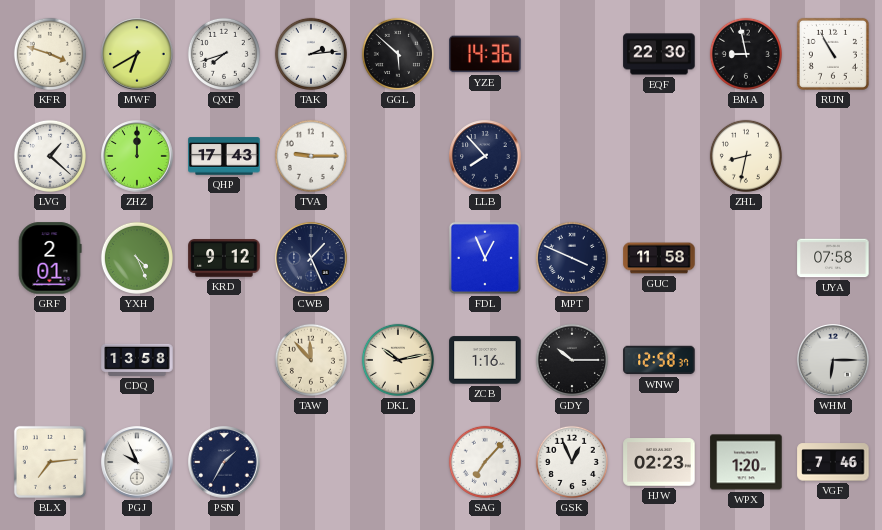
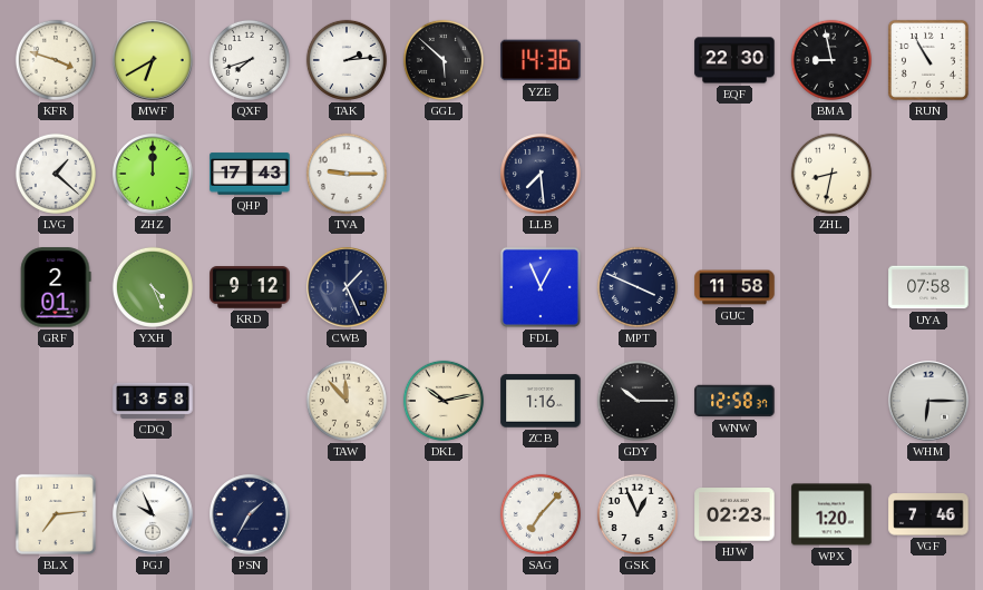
LLB: 7:53 -> 7:29
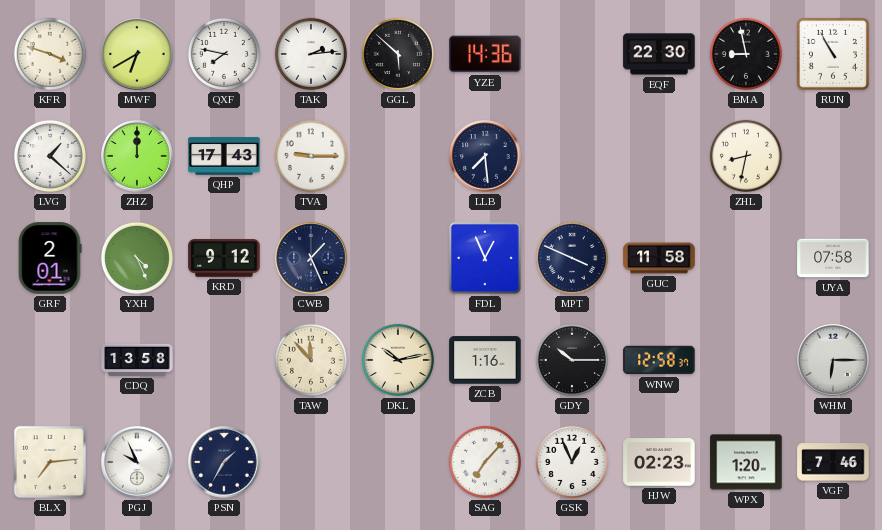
QXF: 7:42 -> 7:47
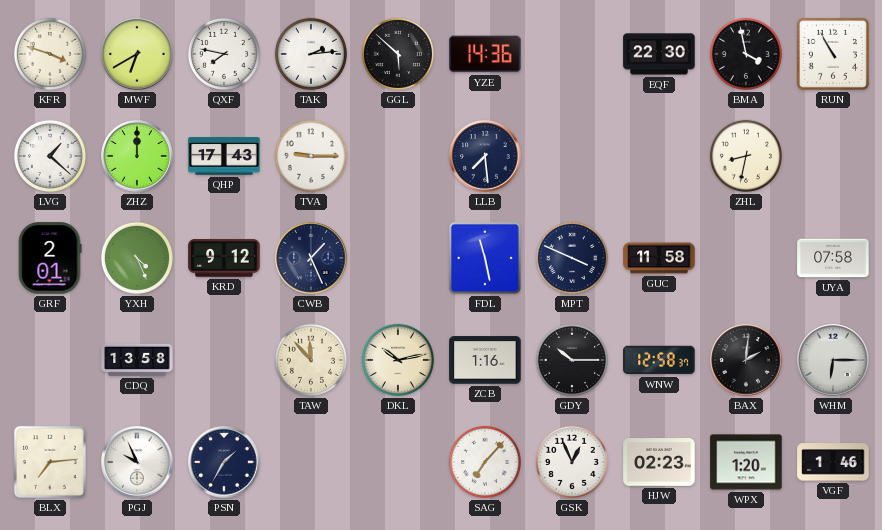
BMA: 8:58 -> 3:58
FDL: 12:56 -> 11:28
BAX: none -> 2:01
VGF: 7:46 -> 1:46
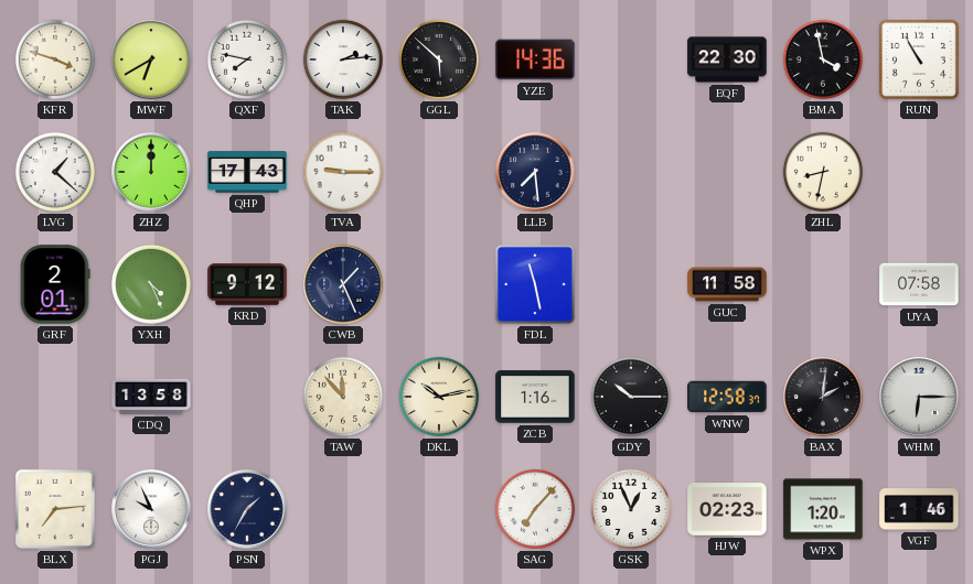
MPT: 3:49 -> none
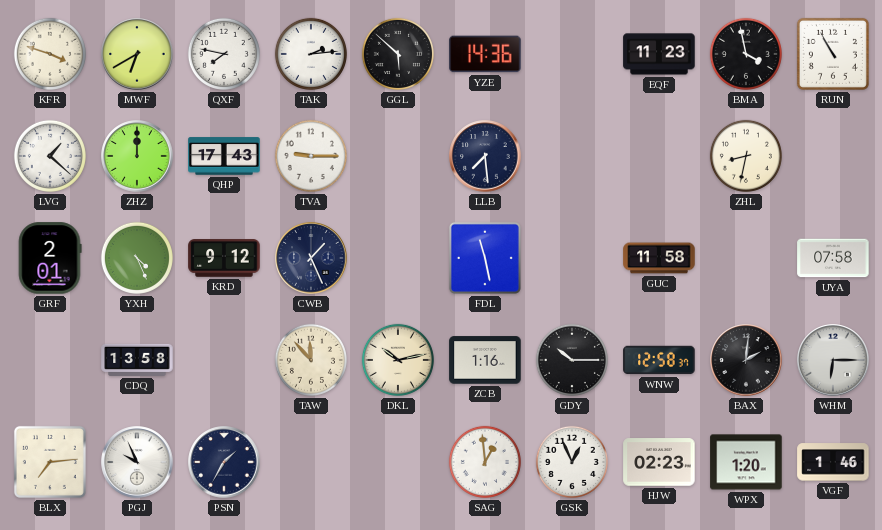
EQF: 22:30 -> 11:23
SAG: 7:07 -> 12:59
